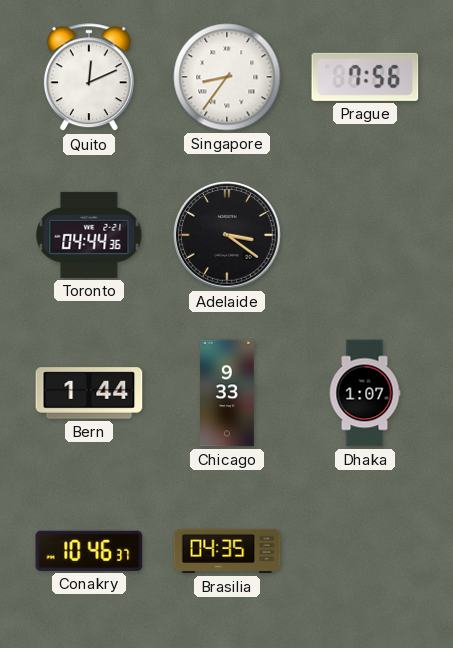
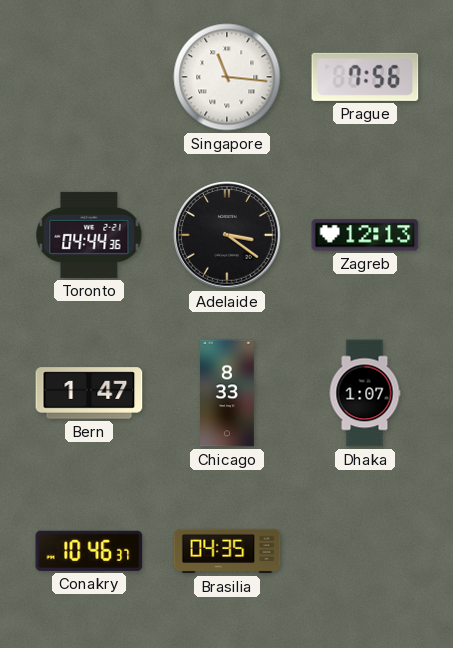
Quito: 12:11 -> none
Singapore: 8:36 -> 11:16
Zagreb: none -> 12:13
Bern: 1:44 -> 1:47
Chicago: 9:33 -> 8:33
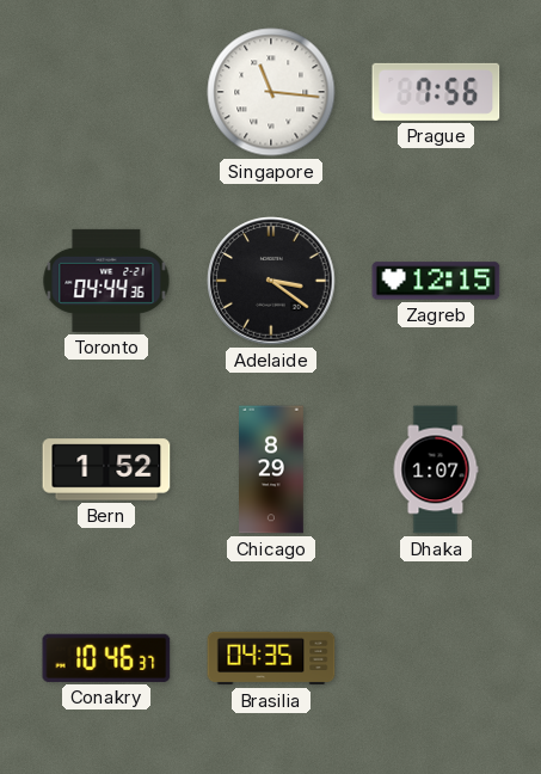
Zagreb: 12:13 -> 12:15
Bern: 1:47 -> 1:52
Chicago: 8:33 -> 8:29
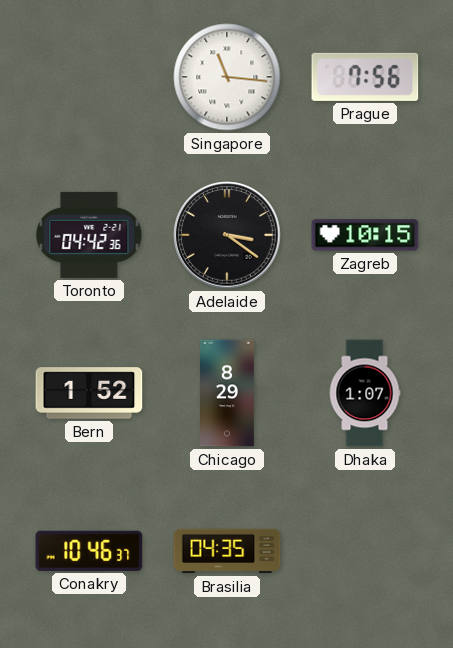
Toronto: 04:44 -> 04:42
Zagreb: 12:15 -> 10:15
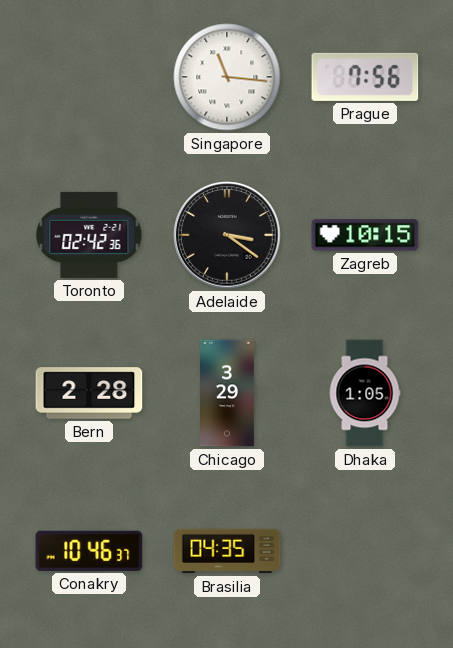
Toronto: 04:42 -> 02:42
Bern: 1:52 -> 2:28
Chicago: 8:29 -> 3:29
Dhaka: 1:07 -> 1:05
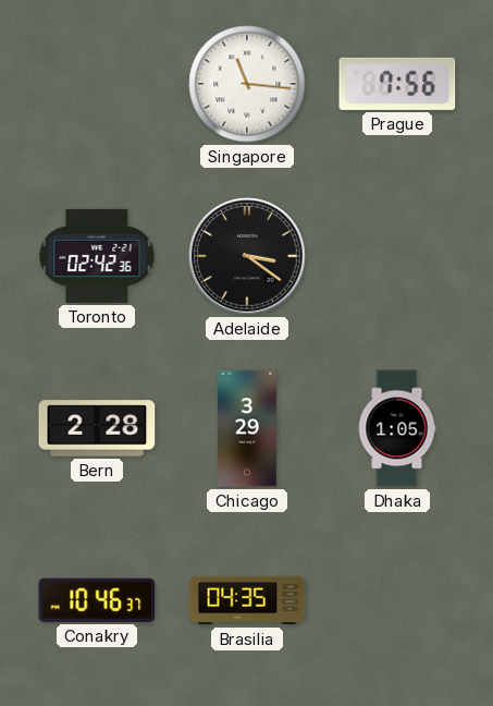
Zagreb: 10:15 -> none
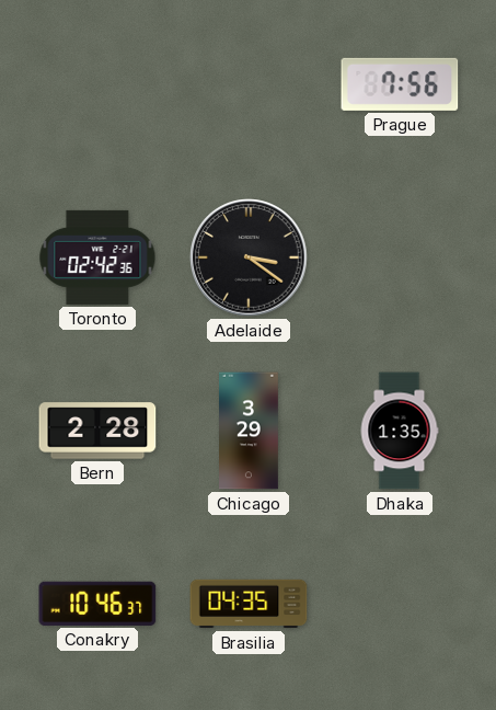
Singapore: 11:16 -> none
Dhaka: 1:05 -> 1:35
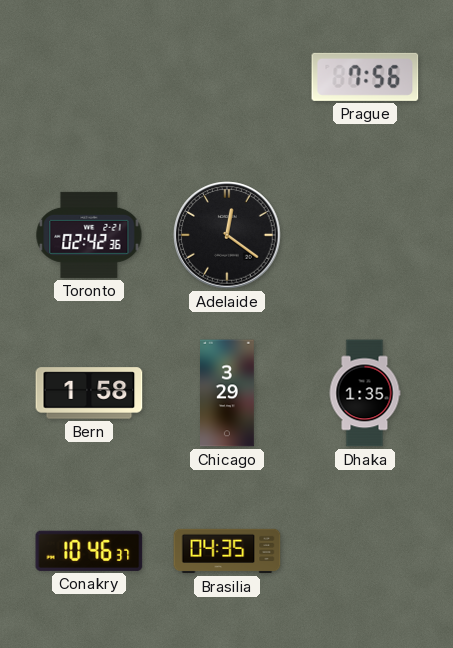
Adelaide: 3:21 -> 12:21
Bern: 2:28 -> 1:58
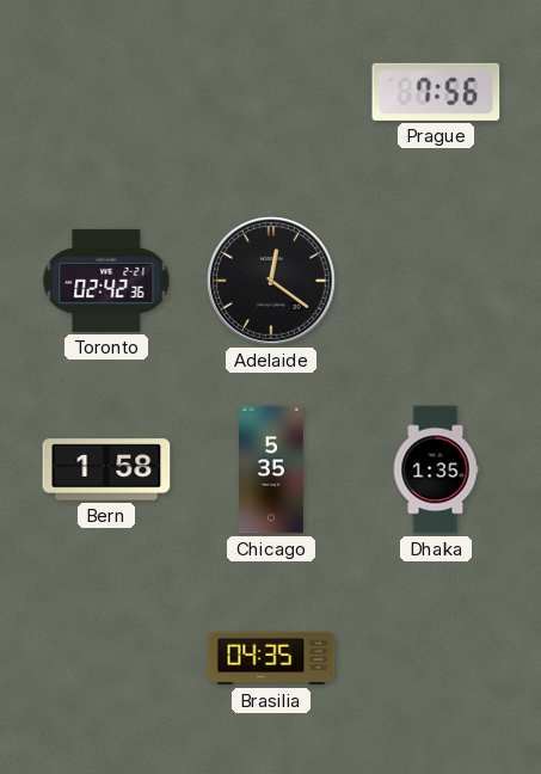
Chicago: 3:29 -> 5:35
Conakry: 10:46 -> none
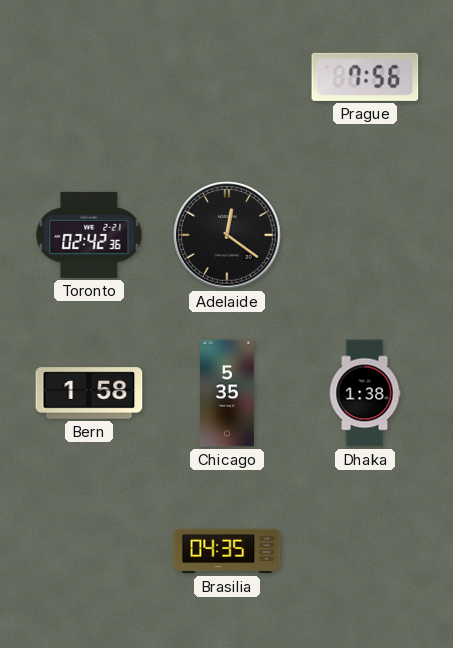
Dhaka: 1:35 -> 1:38
